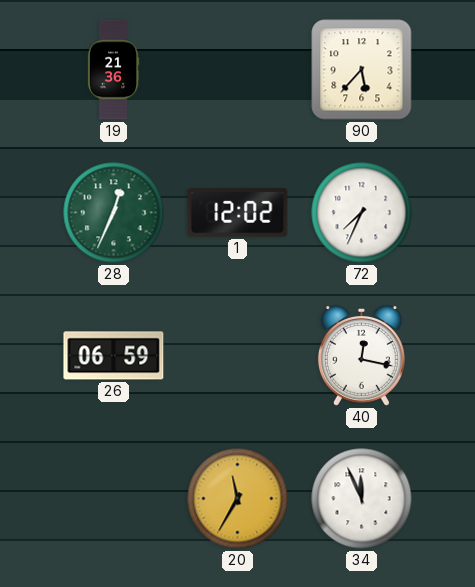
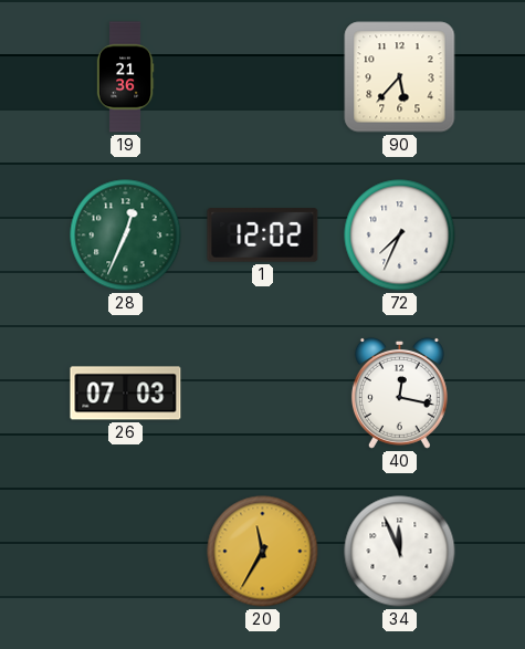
26: 06:59 -> 07:03
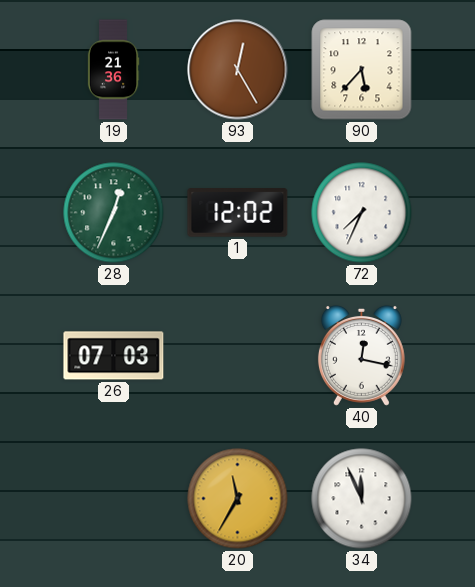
93: none -> 12:25
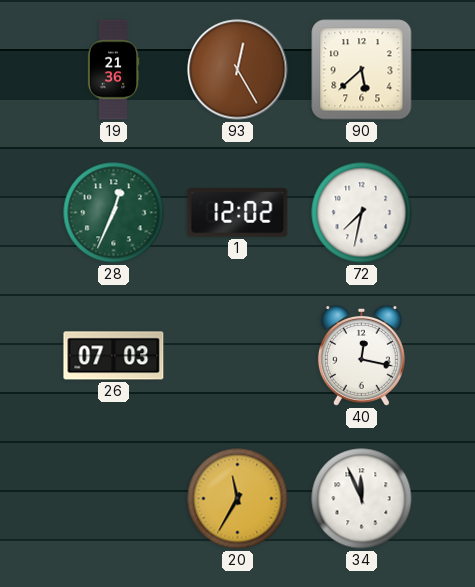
90: 5:37 -> 5:38
72: 7:34 -> 7:32
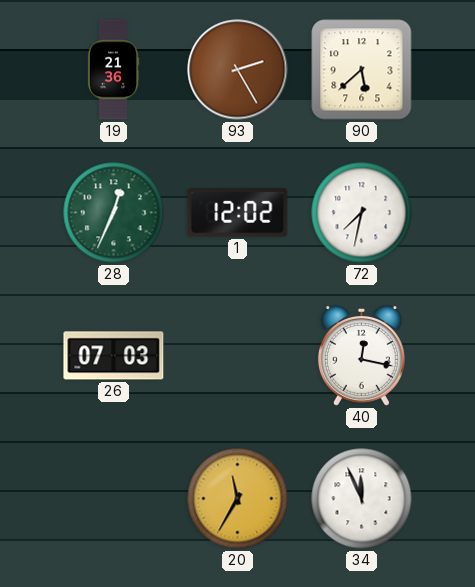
93: 12:25 -> 2:25
